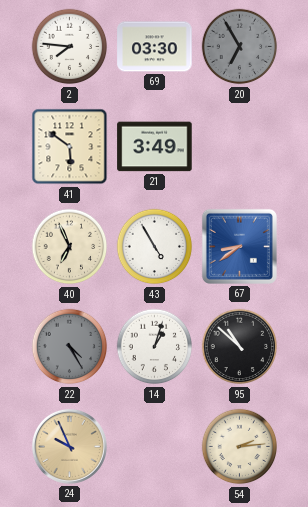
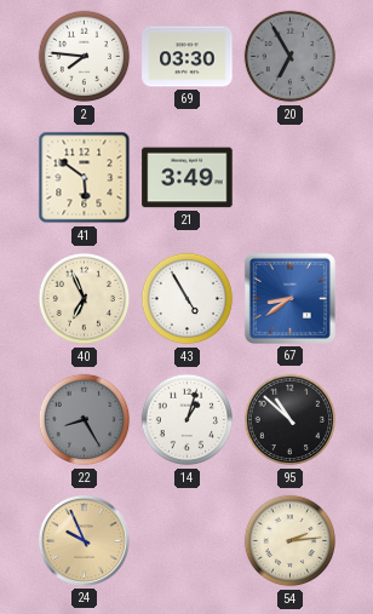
22: 4:25 -> 8:25
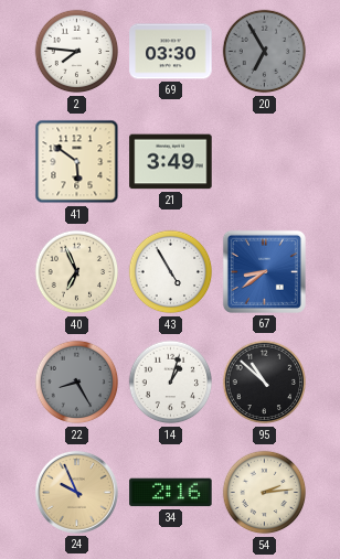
34: none -> 2:16
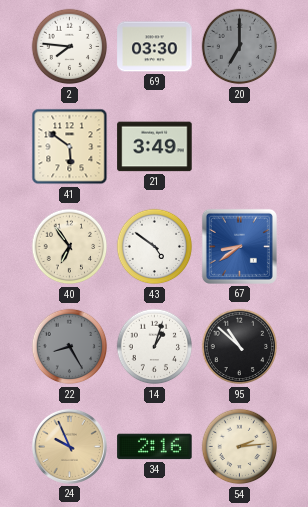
20: 6:55 -> 7:00
40: 6:56 -> 6:54
43: 4:55 -> 4:51
